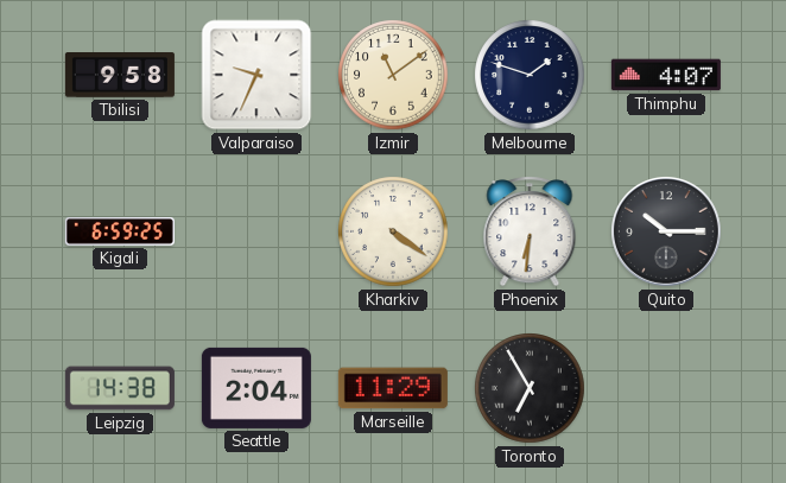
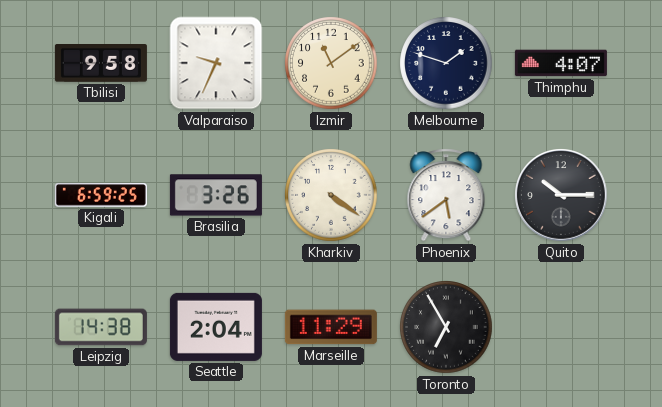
Brasilia: none -> 3:26
Phoenix: 6:31 -> 5:39
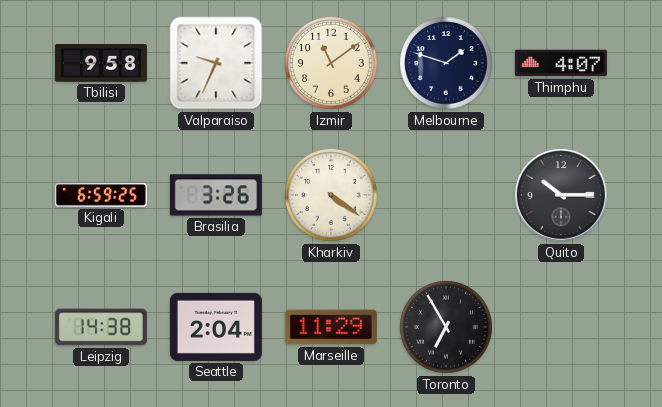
Phoenix: 5:39 -> none
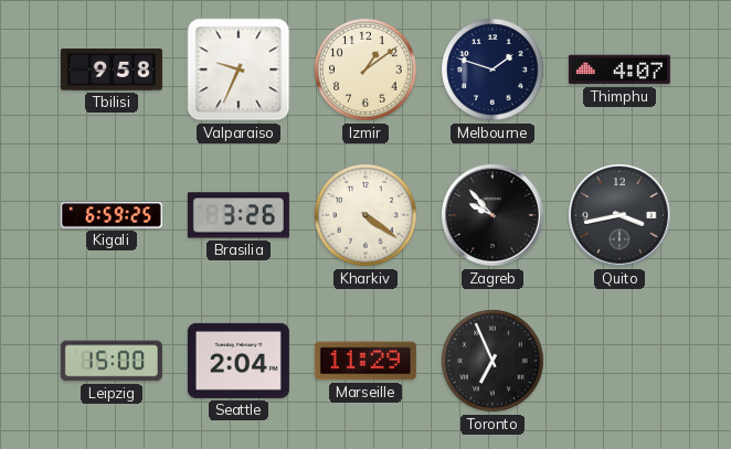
Izmir: 11:09 -> 1:09
Zagreb: none -> 9:53
Quito: 10:15 -> 3:43
Leipzig: 14:38 -> 15:00
Toronto: 6:55 -> 6:56
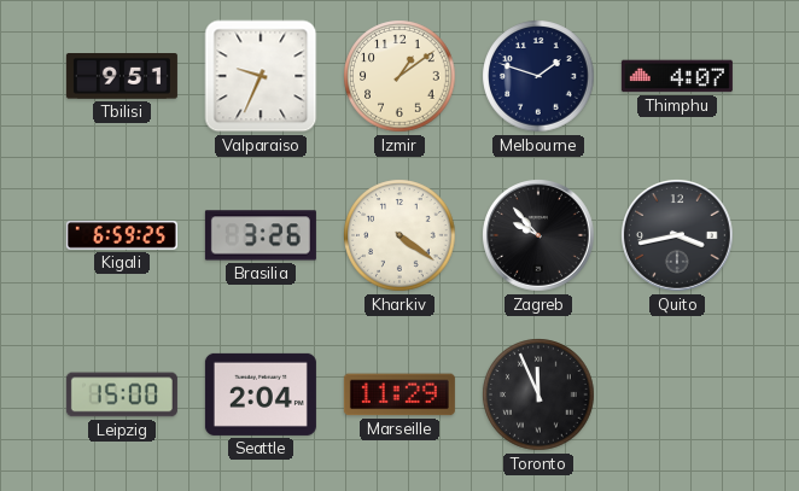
Tbilisi: 9:58 -> 9:51
Toronto: 6:56 -> 11:56
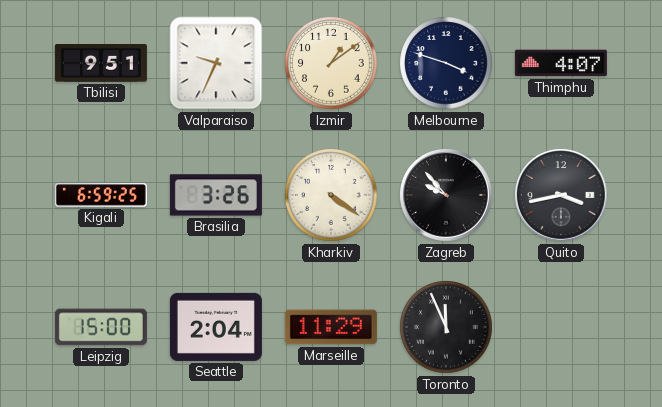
Melbourne: 1:48 -> 3:48
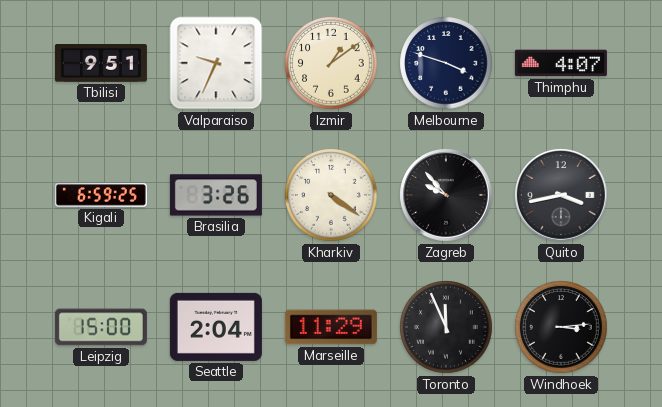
Windhoek: none -> 3:14
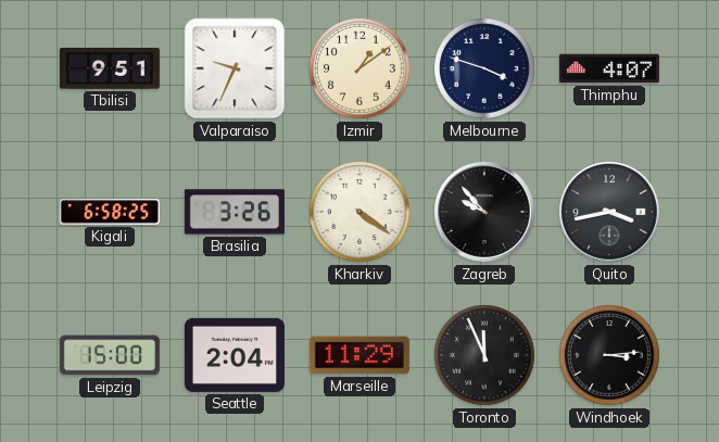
Kigali: 6:59 -> 6:58
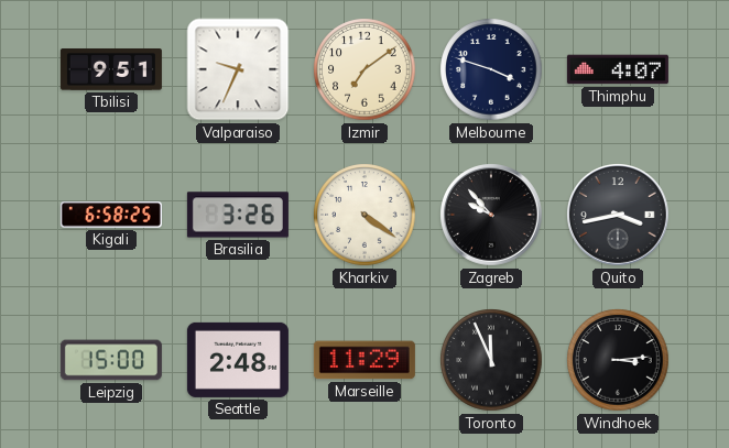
Izmir: 1:09 -> 7:09
Seattle: 2:04 -> 2:48
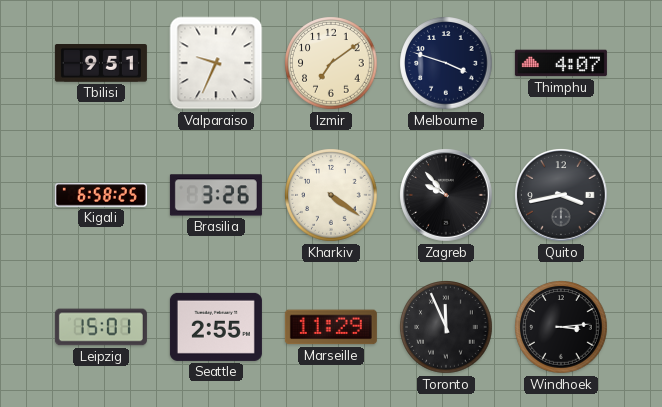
Leipzig: 15:00 -> 15:01
Seattle: 2:48 -> 2:55
